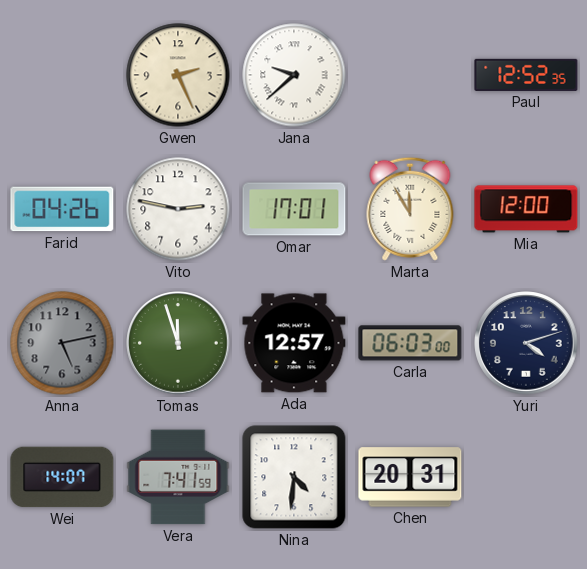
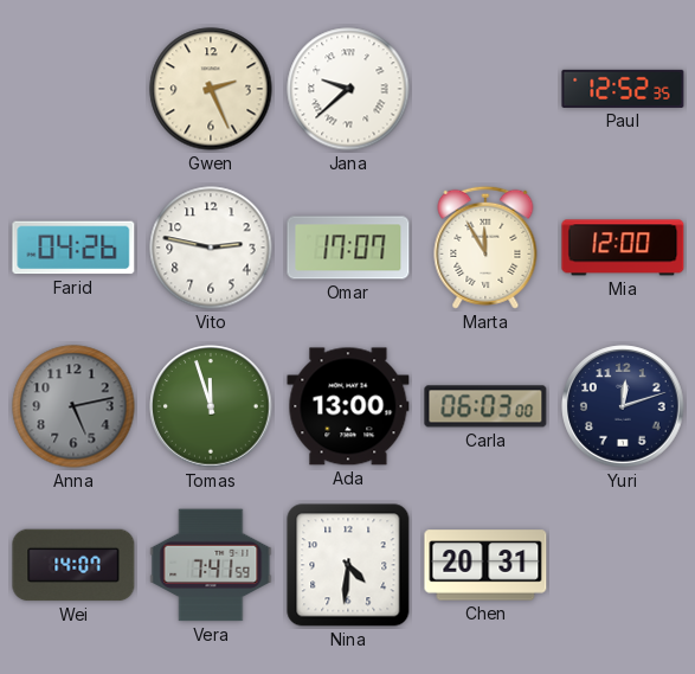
Omar: 17:01 -> 17:07
Ada: 12:57 -> 13:00
Yuri: 4:12 -> 12:12
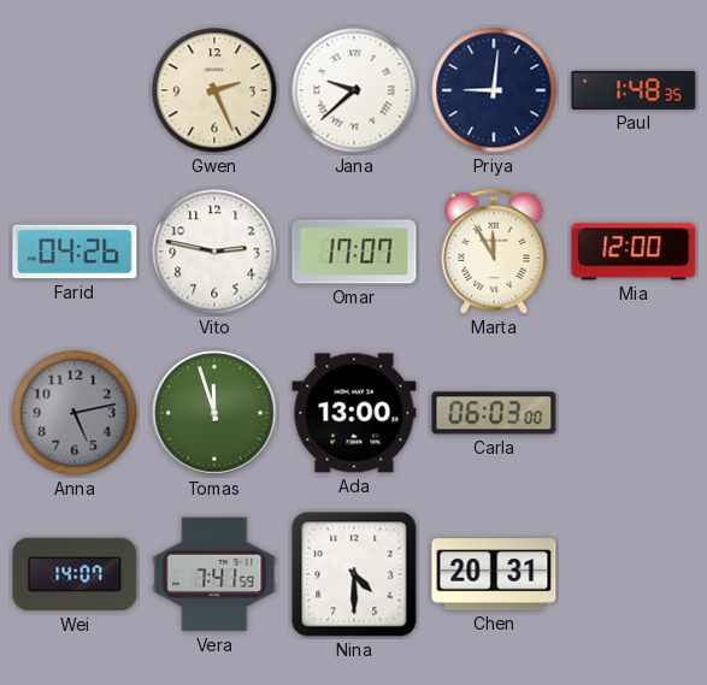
Priya: none -> 9:01
Paul: 12:52 -> 1:48
Yuri: 12:12 -> none
Nina: 4:31 -> 4:30
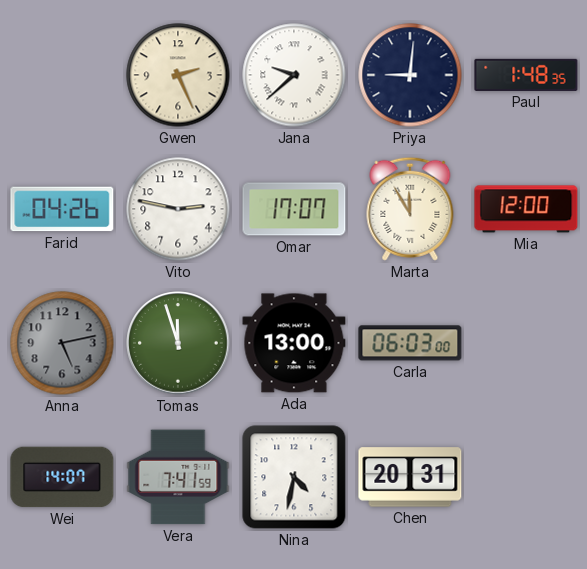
Nina: 4:30 -> 4:32
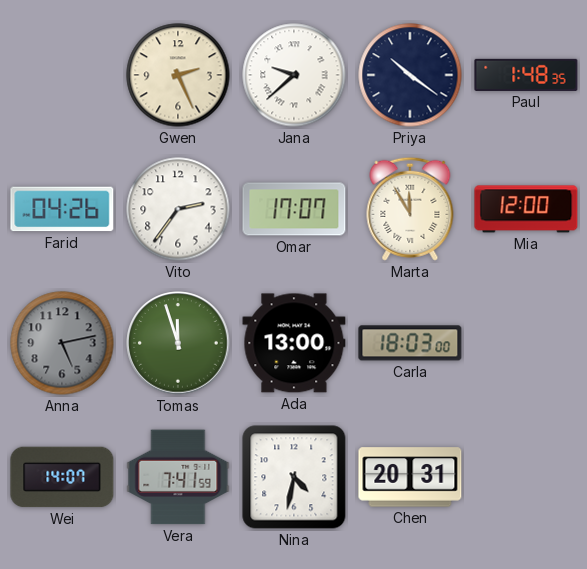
Priya: 9:01 -> 10:21
Vito: 2:47 -> 2:36
Carla: 06:03 -> 18:03
